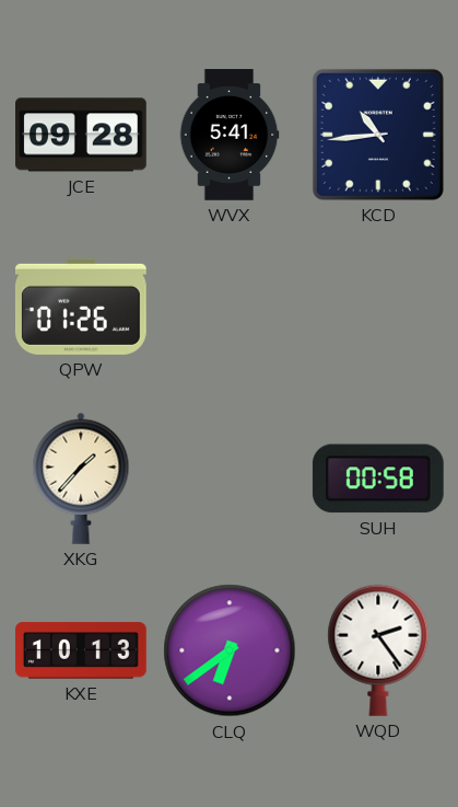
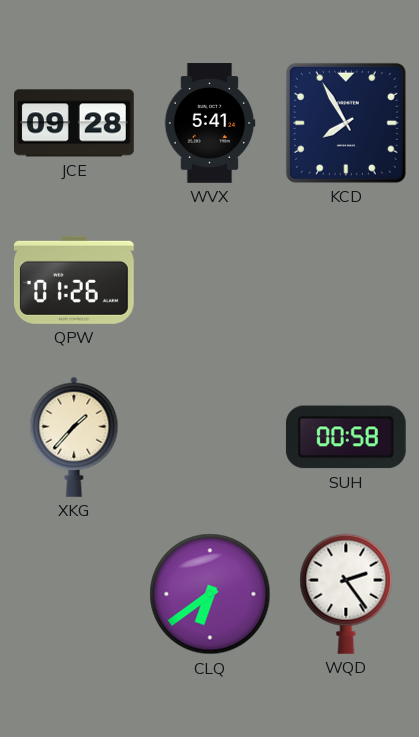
KCD: 10:44 -> 7:55
KXE: 10:13 -> none
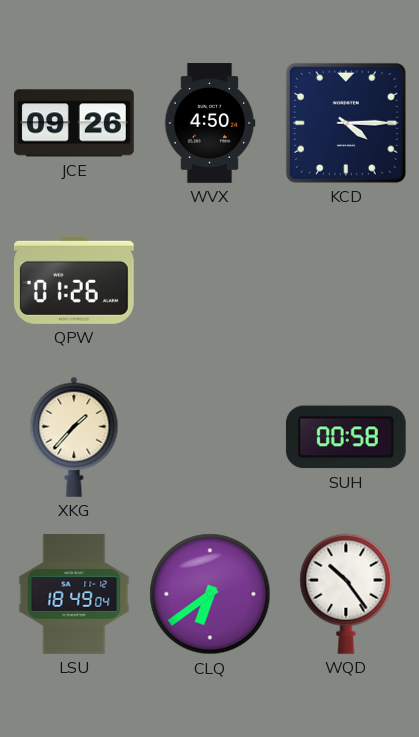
JCE: 09:28 -> 09:26
WVX: 5:41 -> 4:50
KCD: 7:55 -> 4:15
LSU: none -> 18:49
WQD: 2:24 -> 10:24
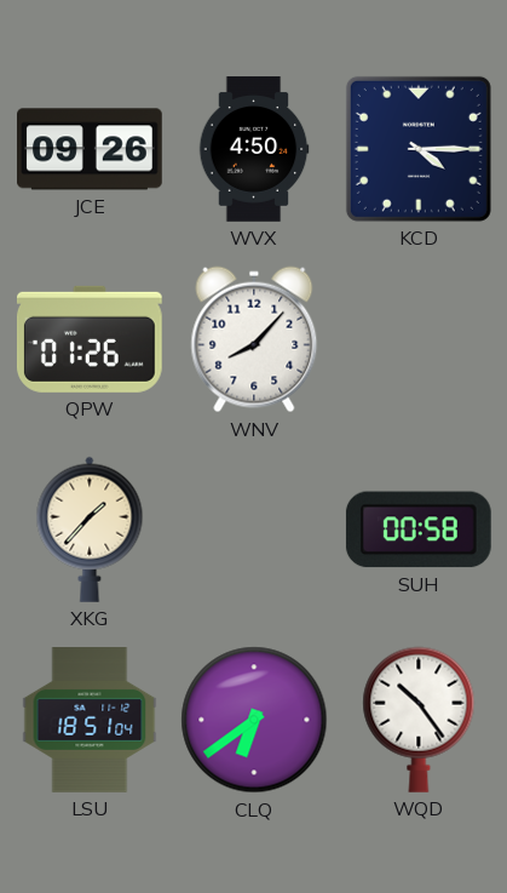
WNV: none -> 8:07
LSU: 18:49 -> 18:51
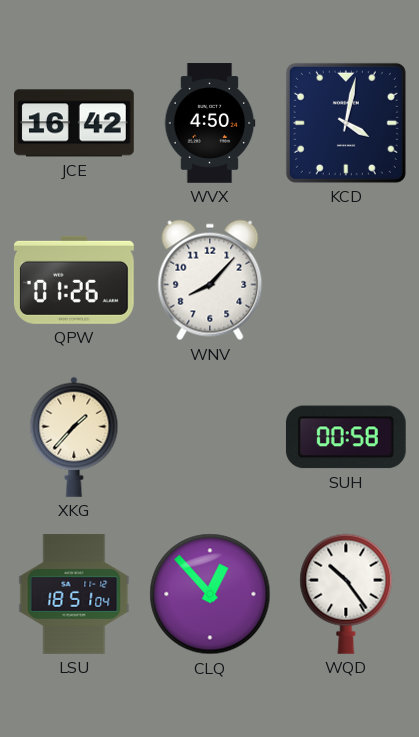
JCE: 09:26 -> 16:42
KCD: 4:15 -> 4:02
CLQ: 6:39 -> 12:53
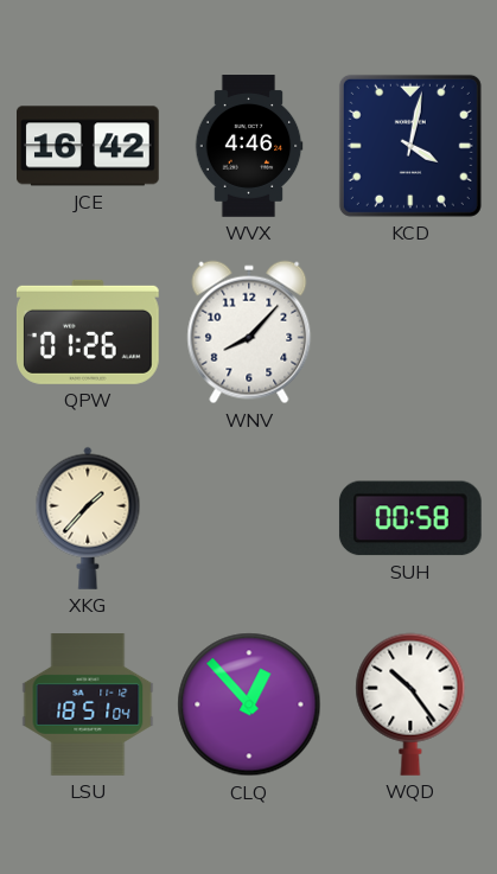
WVX: 4:50 -> 4:46
